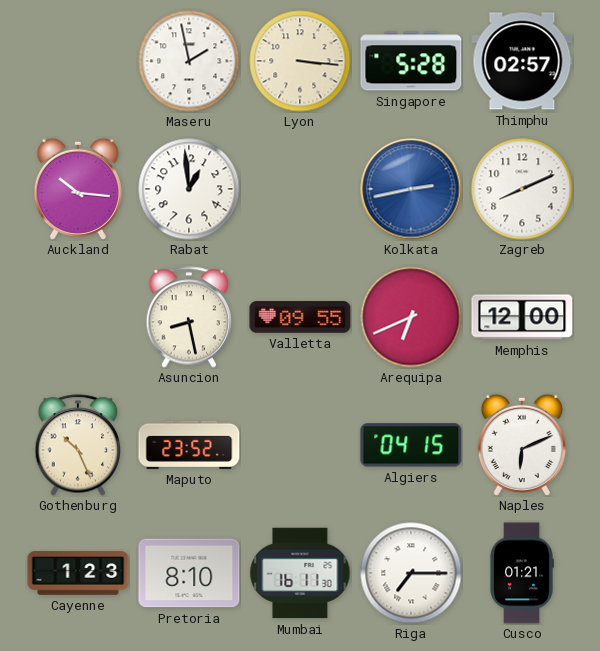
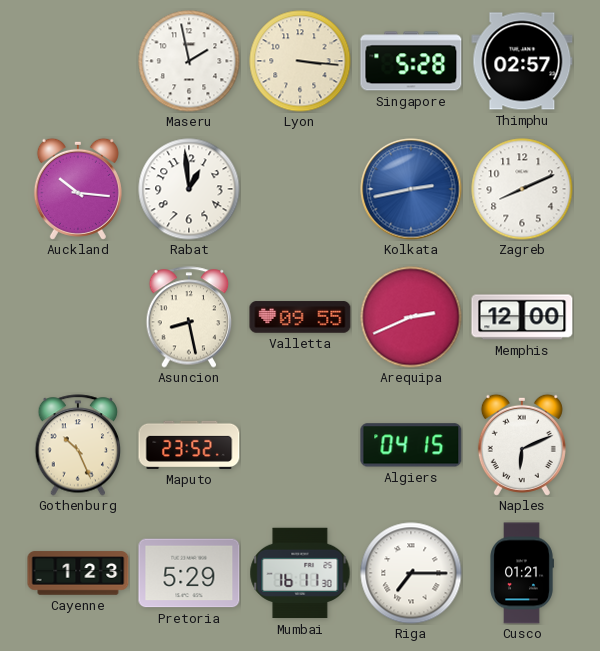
Arequipa: 6:41 -> 2:41
Pretoria: 8:10 -> 5:29
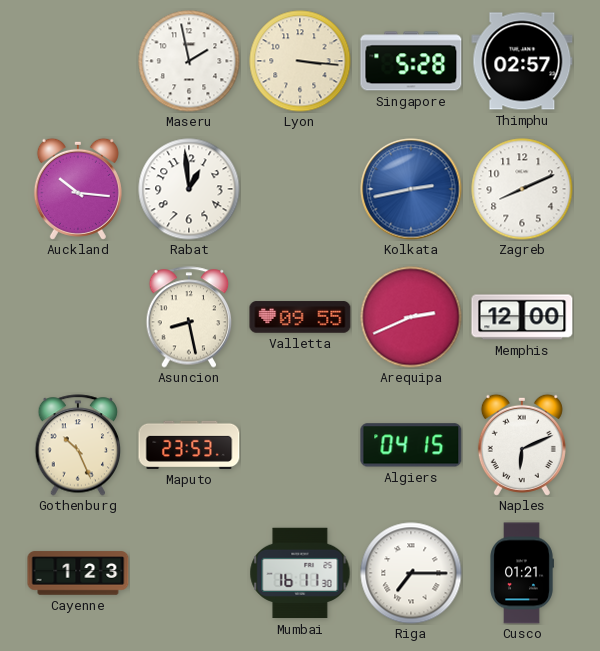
Maputo: 23:52 -> 23:53
Pretoria: 5:29 -> none
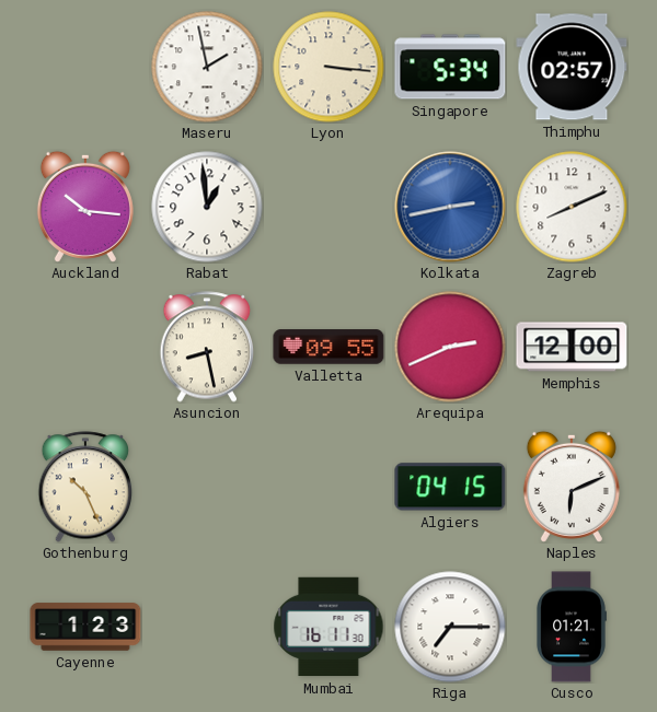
Singapore: 5:28 -> 5:34
Maputo: 23:53 -> none
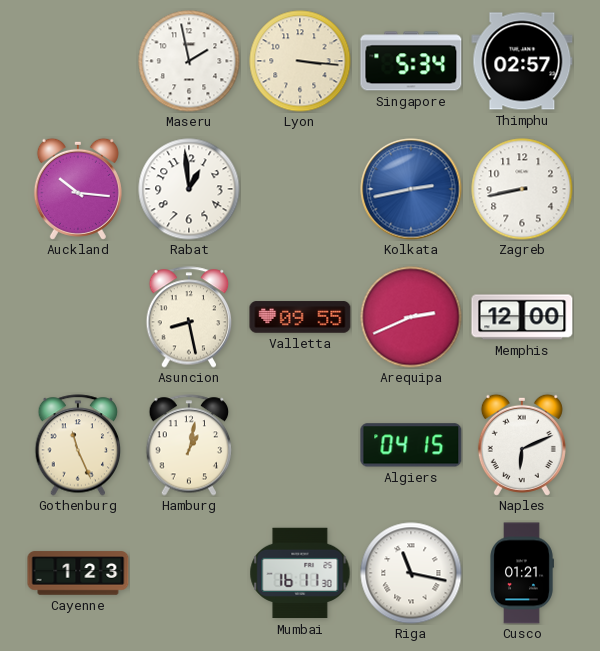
Zagreb: 8:11 -> 8:43
Gothenburg: 10:26 -> 11:26
Hamburg: none -> 1:02
Riga: 7:15 -> 11:17
